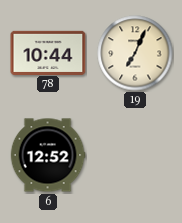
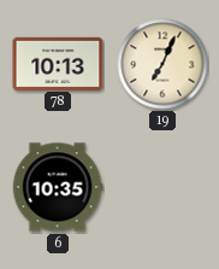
78: 10:44 -> 10:13
6: 12:52 -> 10:35
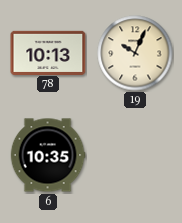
19: 7:04 -> 10:04
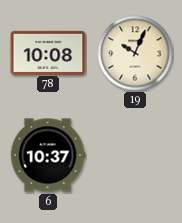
78: 10:13 -> 10:08
6: 10:35 -> 10:37
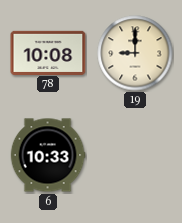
19: 10:04 -> 9:00
6: 10:37 -> 10:33
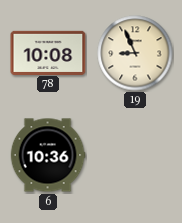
19: 9:00 -> 8:56
6: 10:33 -> 10:36
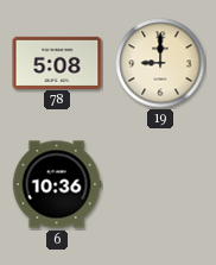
78: 10:08 -> 5:08
19: 8:56 -> 9:00
